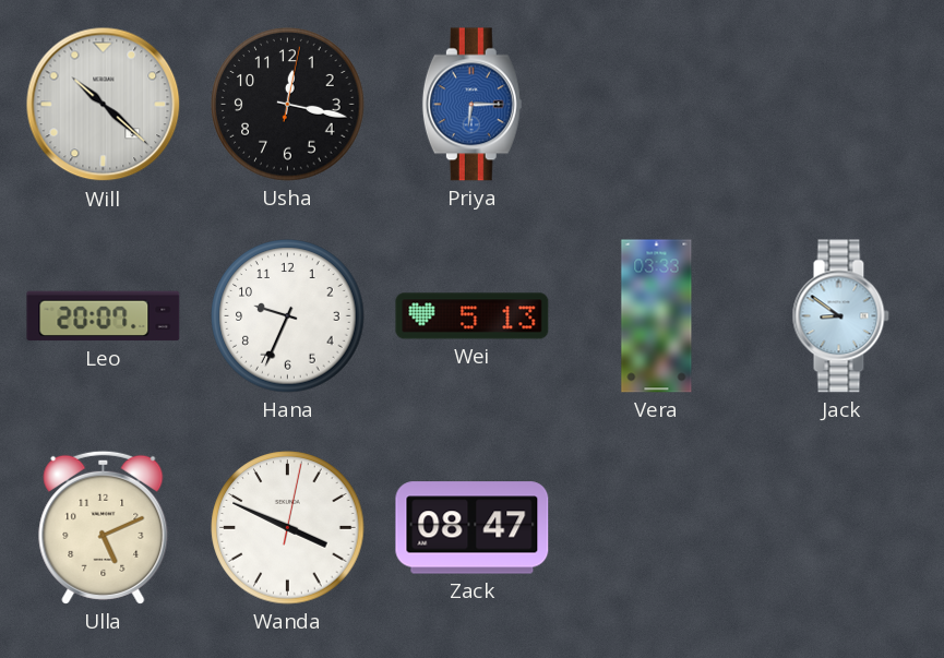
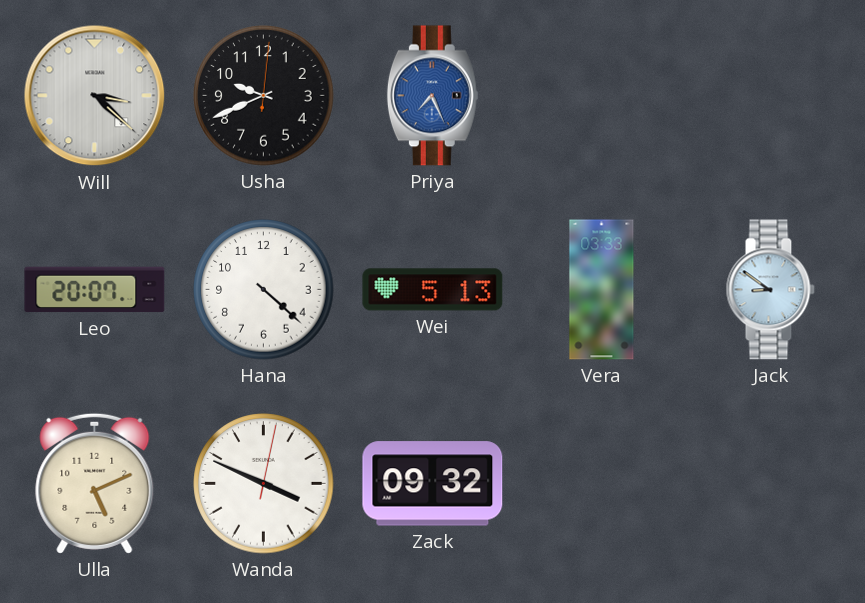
Will: 10:22 -> 3:22
Usha: 12:17 -> 9:41
Priya: 6:15 -> 7:26
Hana: 9:34 -> 4:22
Zack: 08:47 -> 09:32
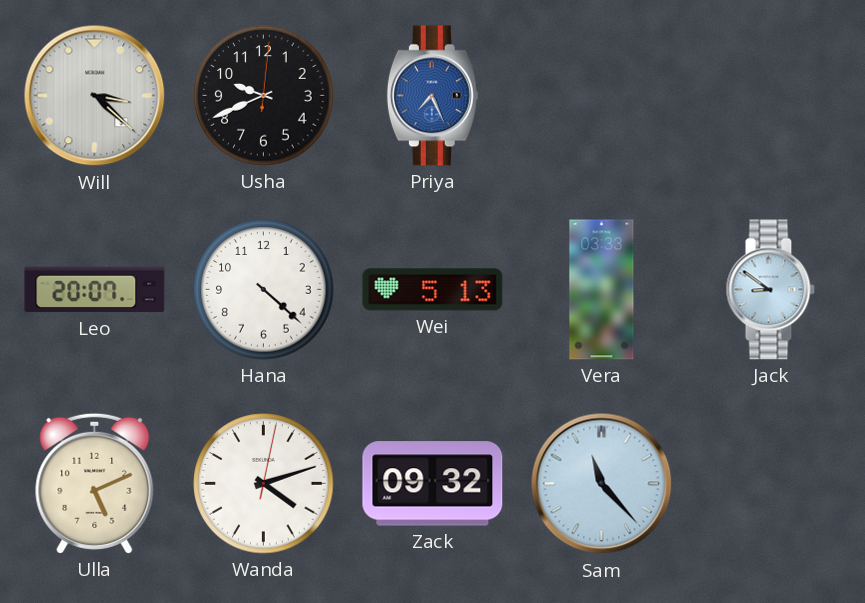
Wanda: 3:49 -> 4:12
Sam: none -> 11:23
